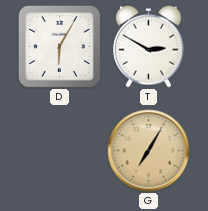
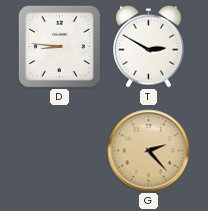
D: 6:05 -> 8:46
G: 7:05 -> 2:23
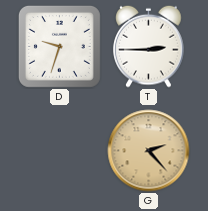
D: 8:46 -> 9:33
T: 2:50 -> 2:45
